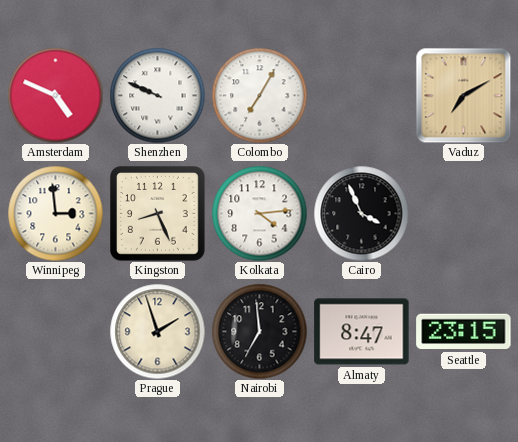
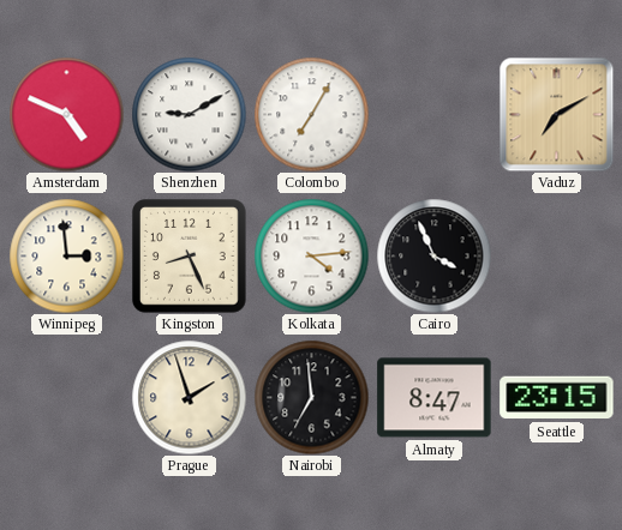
Shenzhen: 9:49 -> 9:10
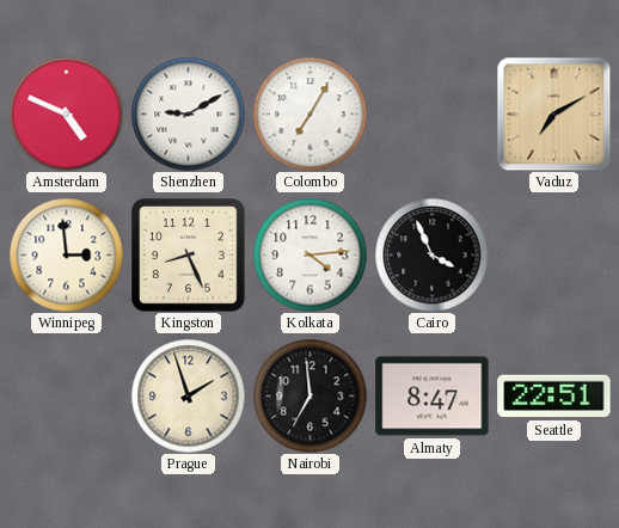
Seattle: 23:15 -> 22:51
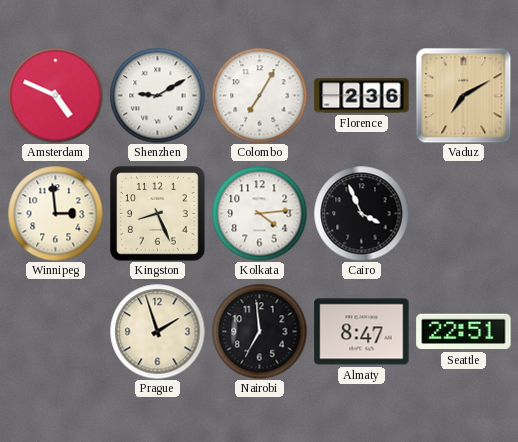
Florence: none -> 2:36
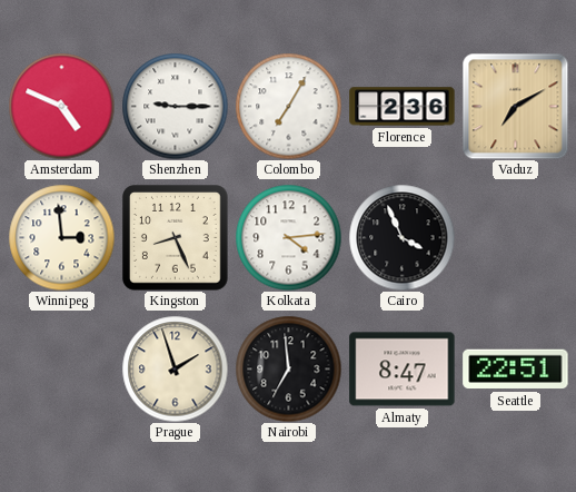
Shenzhen: 9:10 -> 9:15
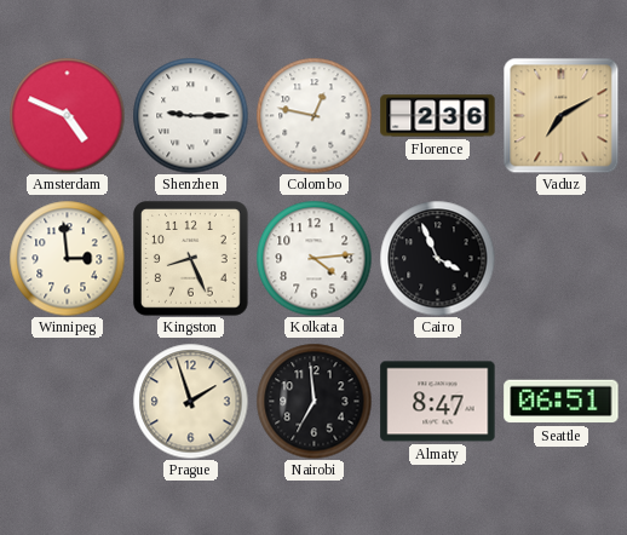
Colombo: 7:05 -> 12:47
Seattle: 22:51 -> 06:51
